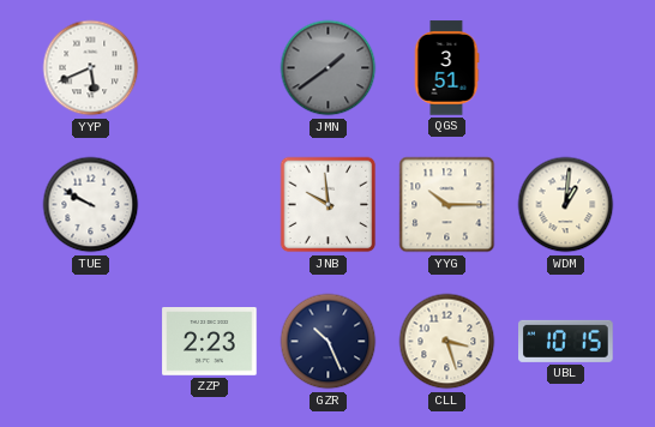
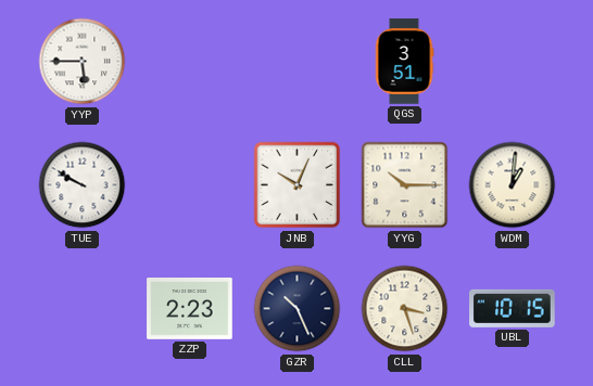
YYP: 5:41 -> 5:45
JMN: 1:39 -> none
JNB: 9:59 -> 10:04
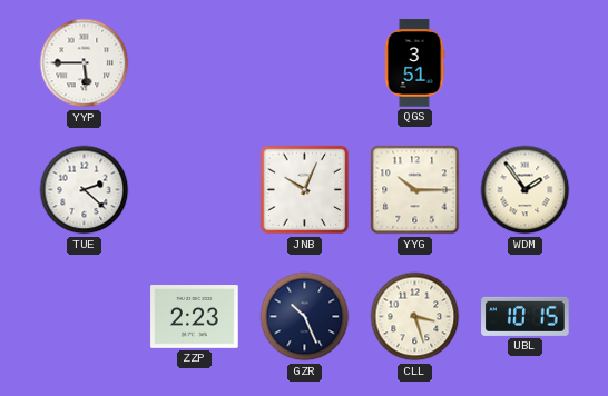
TUE: 9:50 -> 2:22
WDM: 1:01 -> 1:54
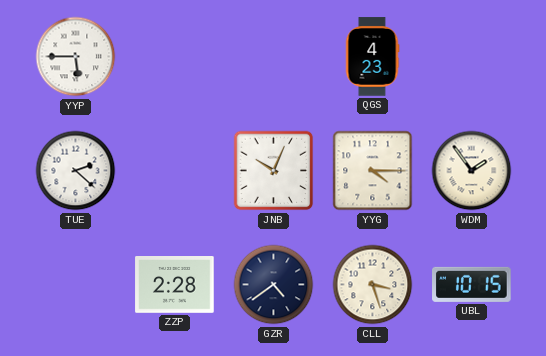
QGS: 3:51 -> 4:23
YYG: 10:15 -> 4:15
ZZP: 2:23 -> 2:28
GZR: 10:26 -> 4:39
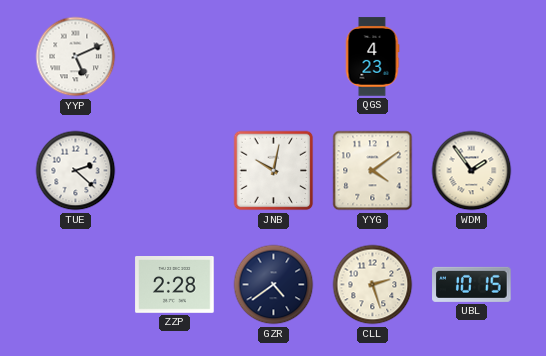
YYP: 5:45 -> 5:11
JNB: 10:04 -> 10:02
YYG: 4:15 -> 4:09
CLL: 3:27 -> 2:27
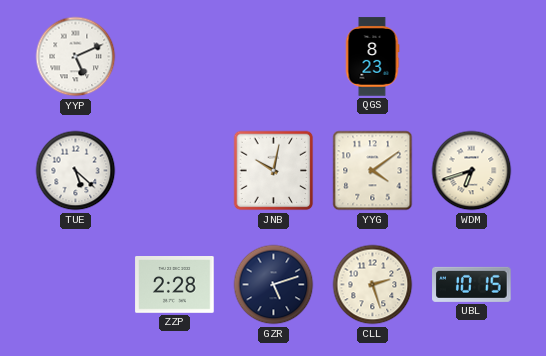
QGS: 4:23 -> 8:23
TUE: 2:22 -> 5:22
WDM: 1:54 -> 6:42
GZR: 4:39 -> 5:12
